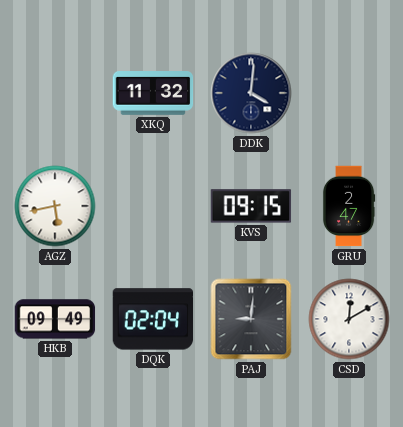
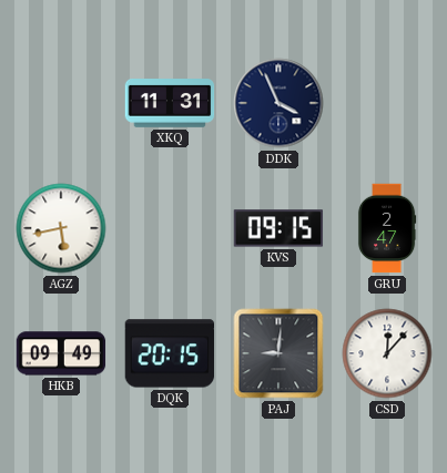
XKQ: 11:32 -> 11:31
DDK: 4:01 -> 3:56
DQK: 02:04 -> 20:15
CSD: 12:10 -> 12:07
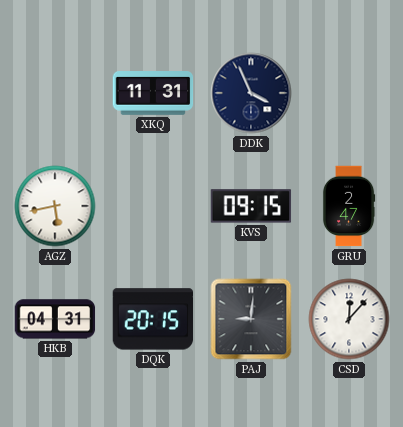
HKB: 09:49 -> 04:31
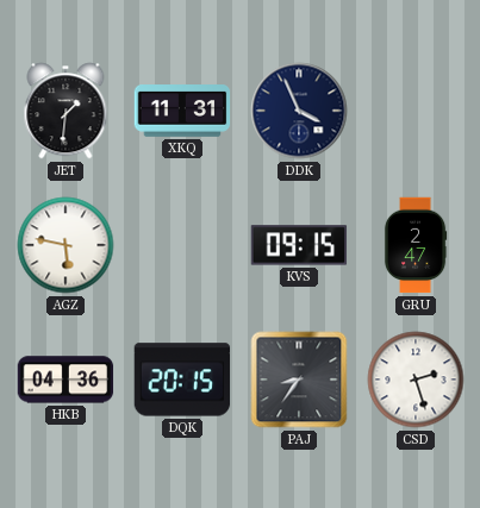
JET: none -> 1:31
AGZ: 5:43 -> 5:47
HKB: 04:31 -> 04:36
PAJ: 9:01 -> 8:36
CSD: 12:07 -> 2:27
